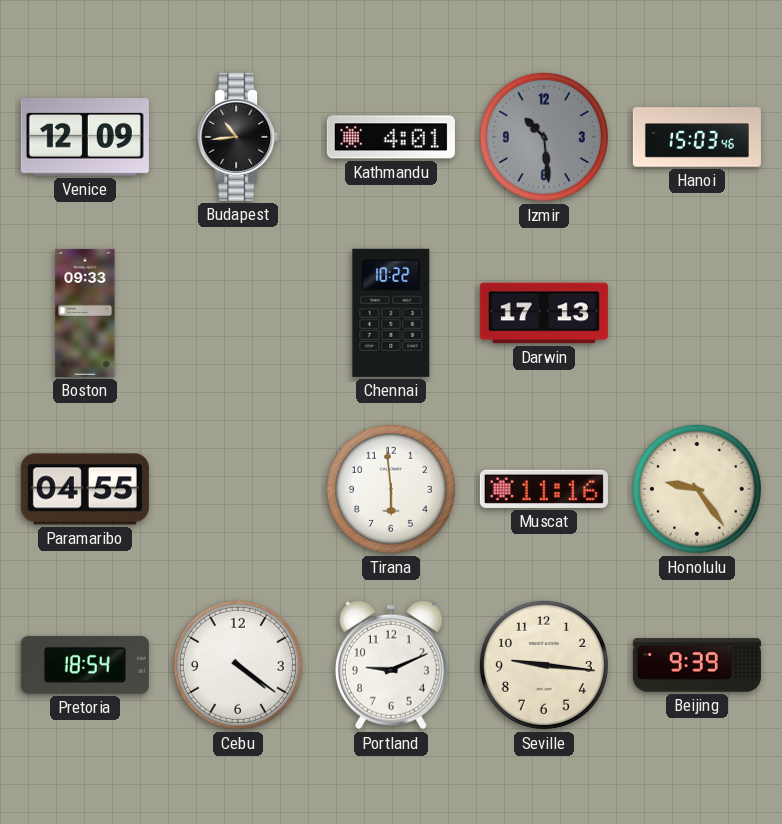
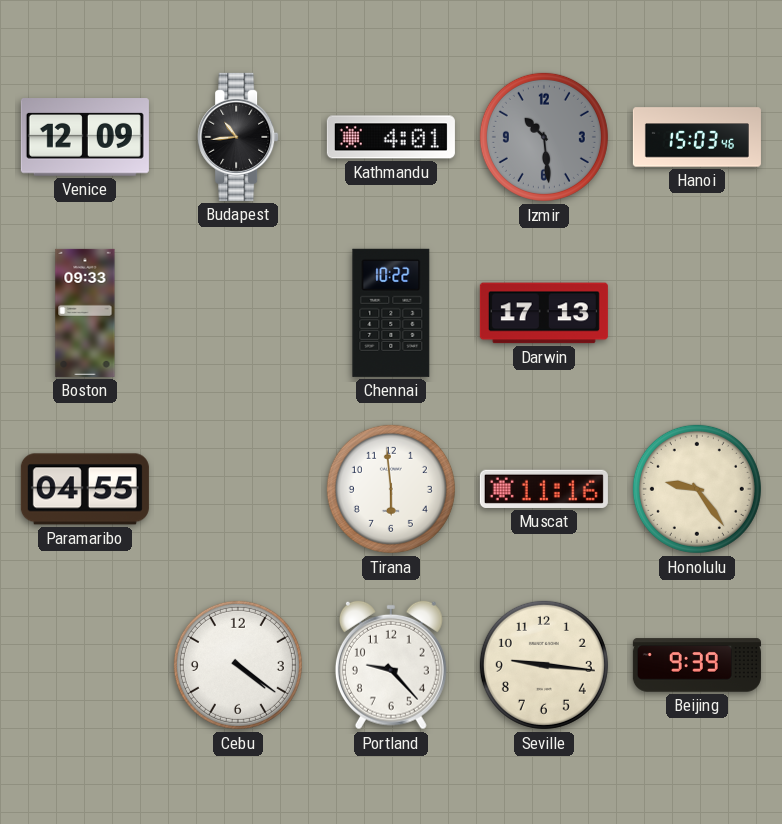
Pretoria: 18:54 -> none
Portland: 9:11 -> 9:23
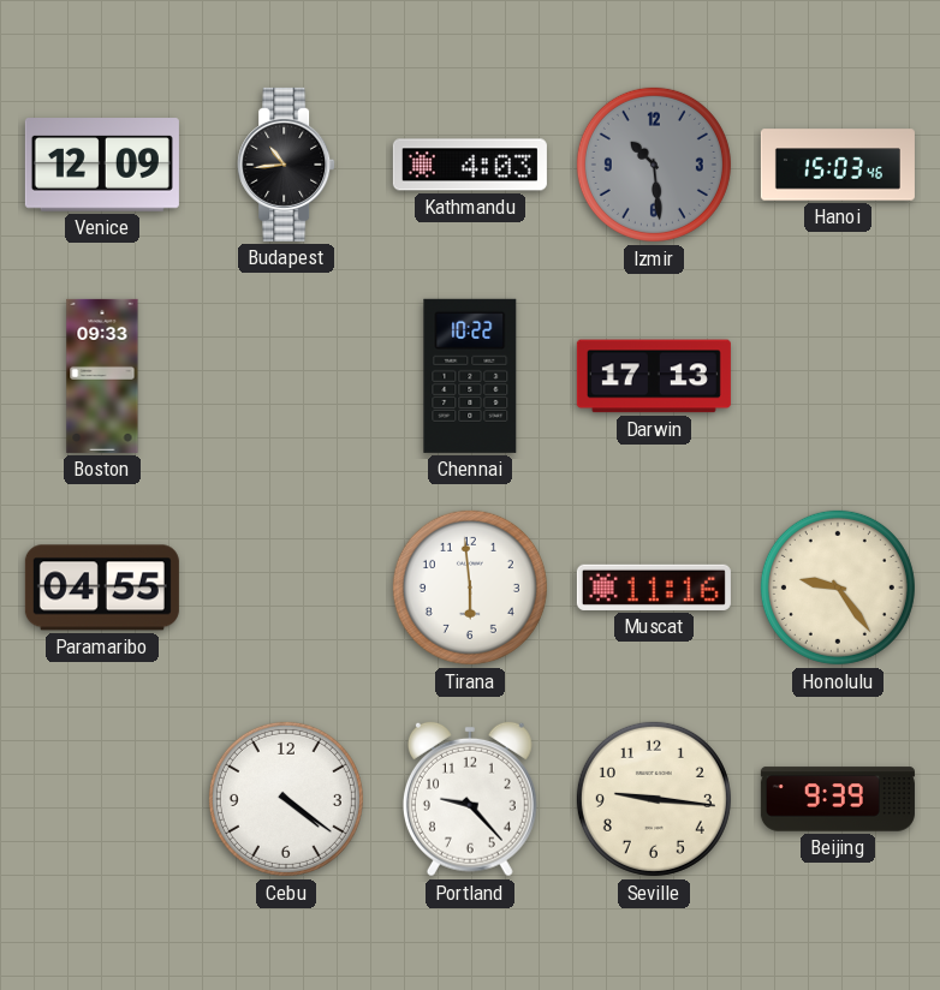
Kathmandu: 4:01 -> 4:03
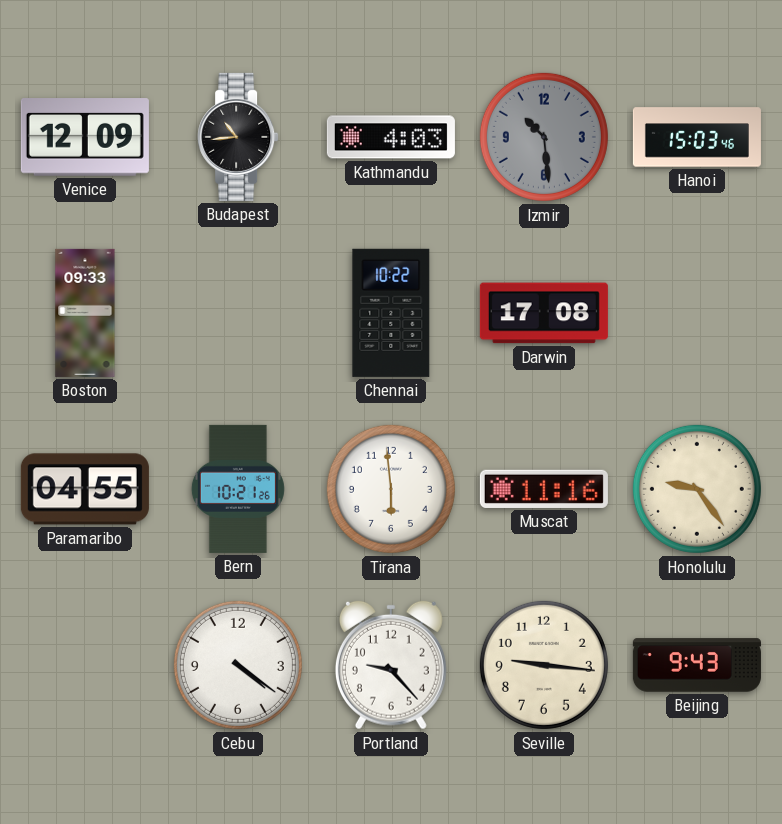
Darwin: 17:13 -> 17:08
Bern: none -> 10:21
Beijing: 9:39 -> 9:43
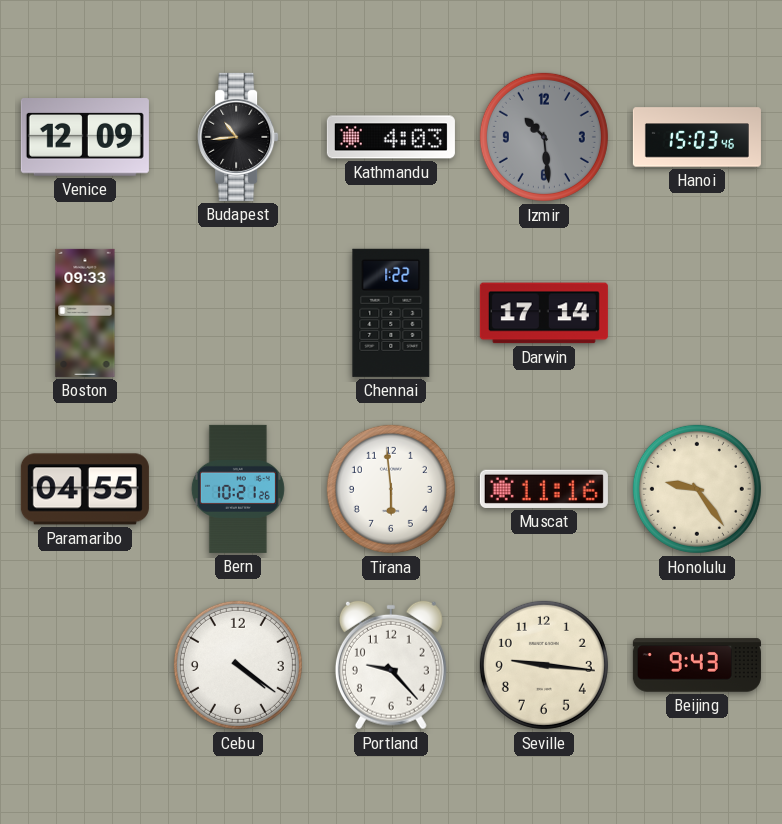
Chennai: 10:22 -> 1:22
Darwin: 17:08 -> 17:14
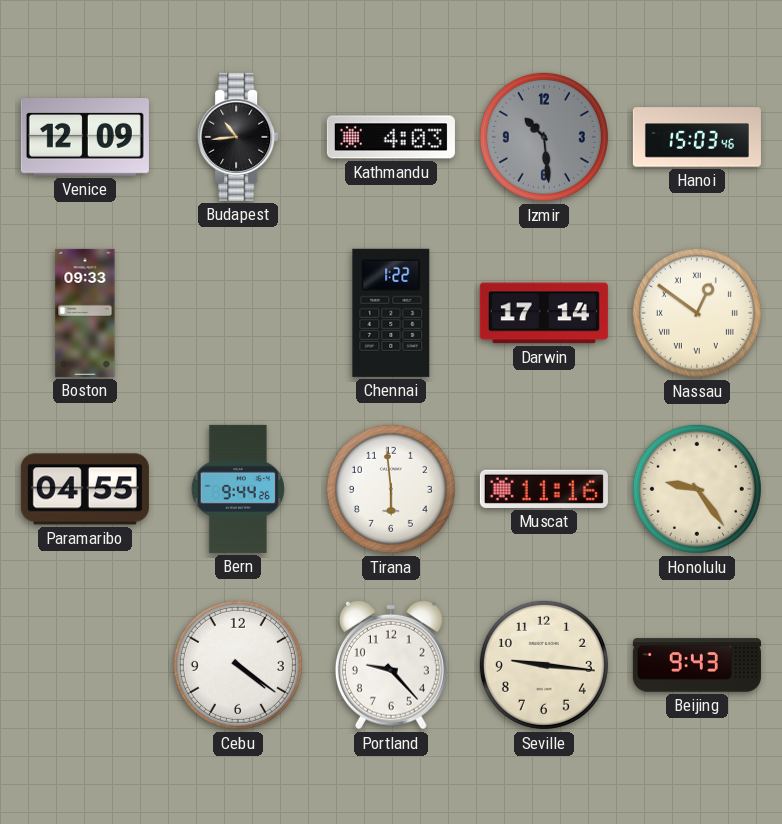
Nassau: none -> 12:51
Bern: 10:21 -> 9:44
